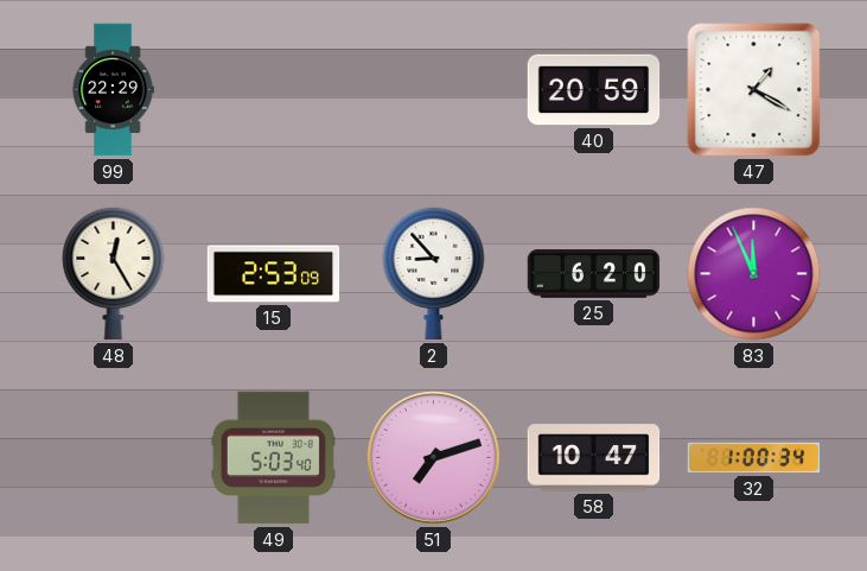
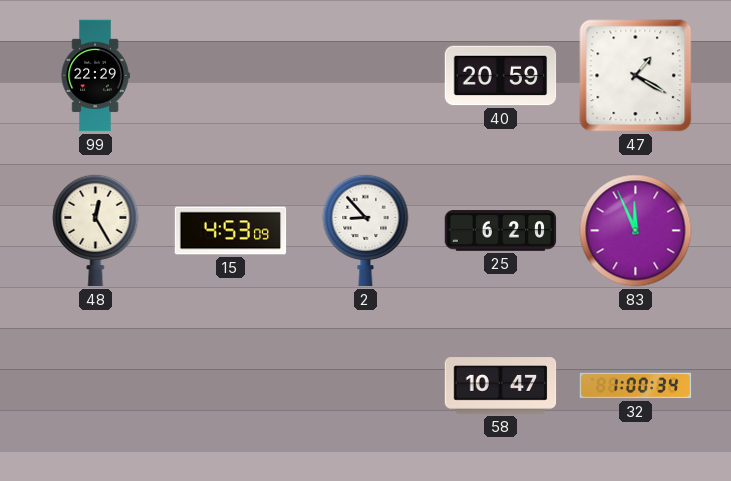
15: 2:53 -> 4:53
49: 5:03 -> none
51: 7:12 -> none
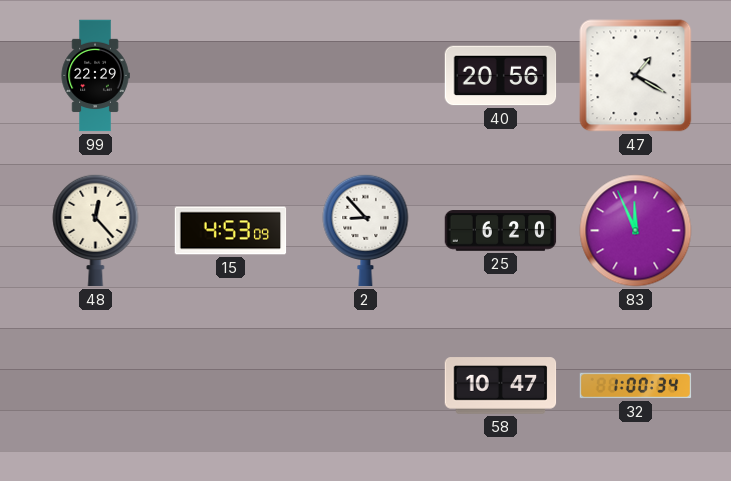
40: 20:59 -> 20:56
48: 12:25 -> 12:23
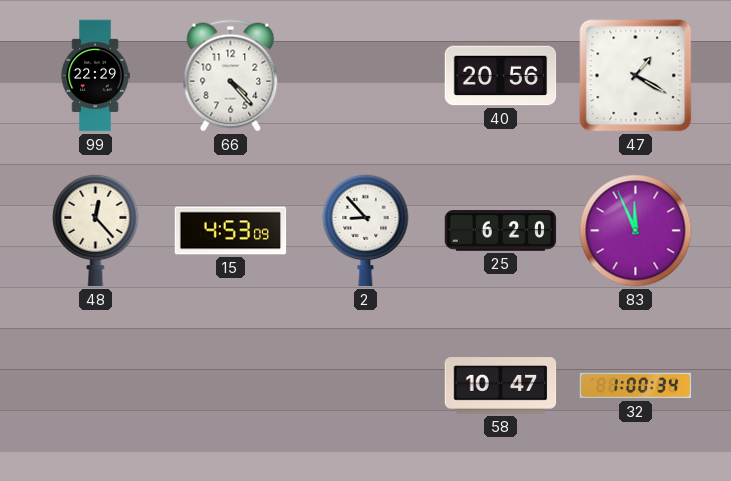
66: none -> 4:23
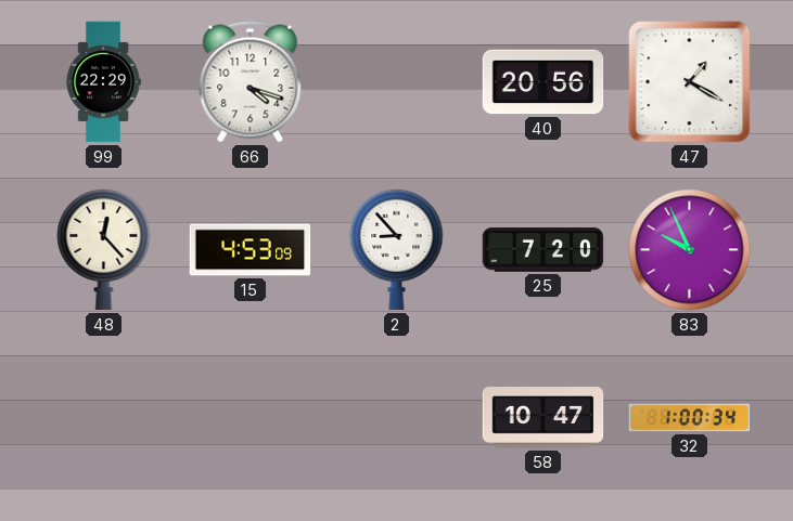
66: 4:23 -> 4:18
25: 6:20 -> 7:20
83: 11:56 -> 9:56
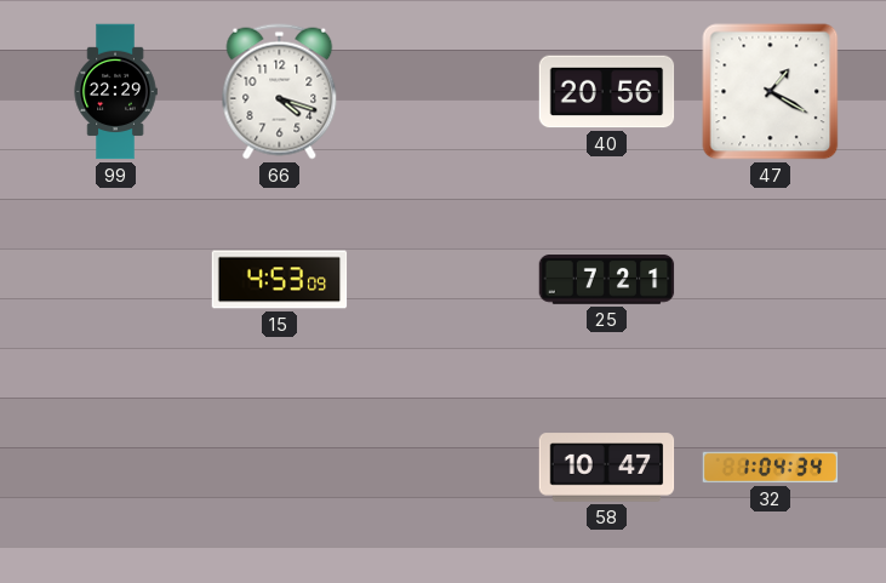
48: 12:23 -> none
2: 8:53 -> none
25: 7:20 -> 7:21
83: 9:56 -> none
32: 1:00 -> 1:04
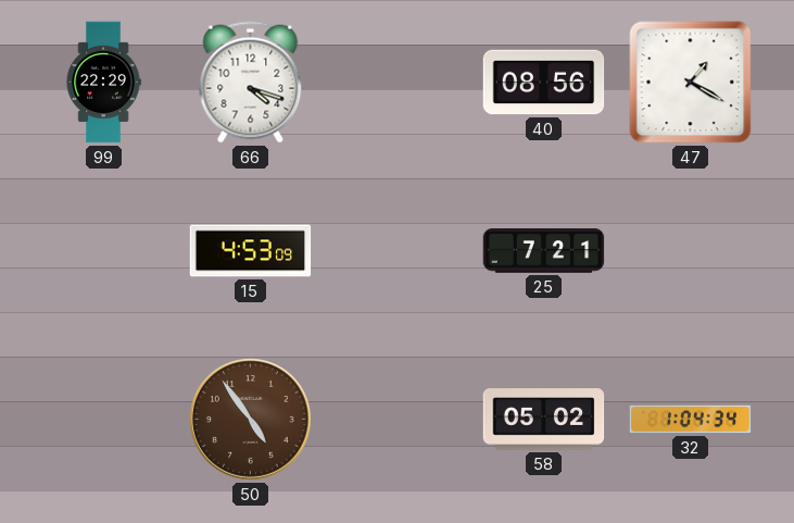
40: 20:56 -> 08:56
50: none -> 4:54
58: 10:47 -> 05:02
